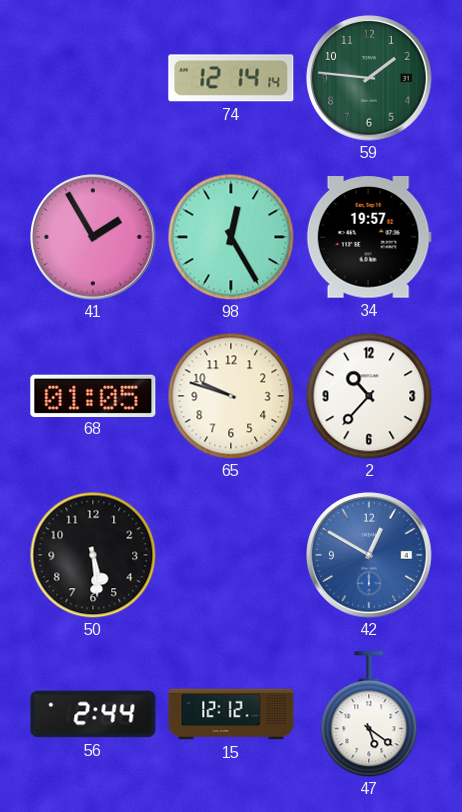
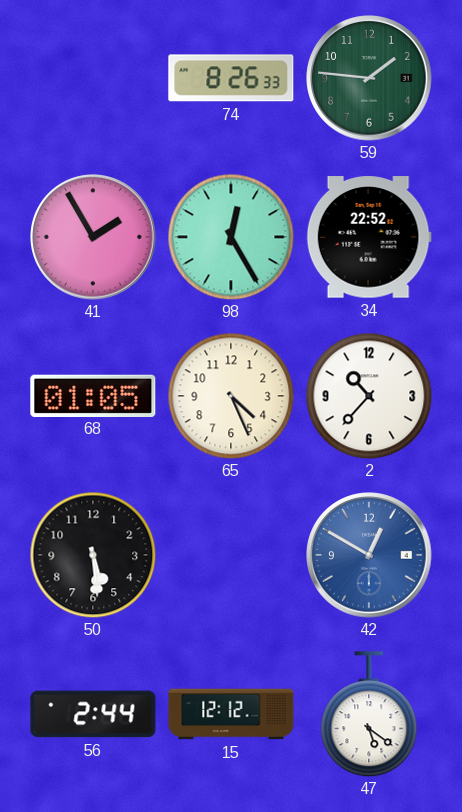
74: 12:14 -> 8:26
34: 19:57 -> 22:52
65: 9:48 -> 4:26
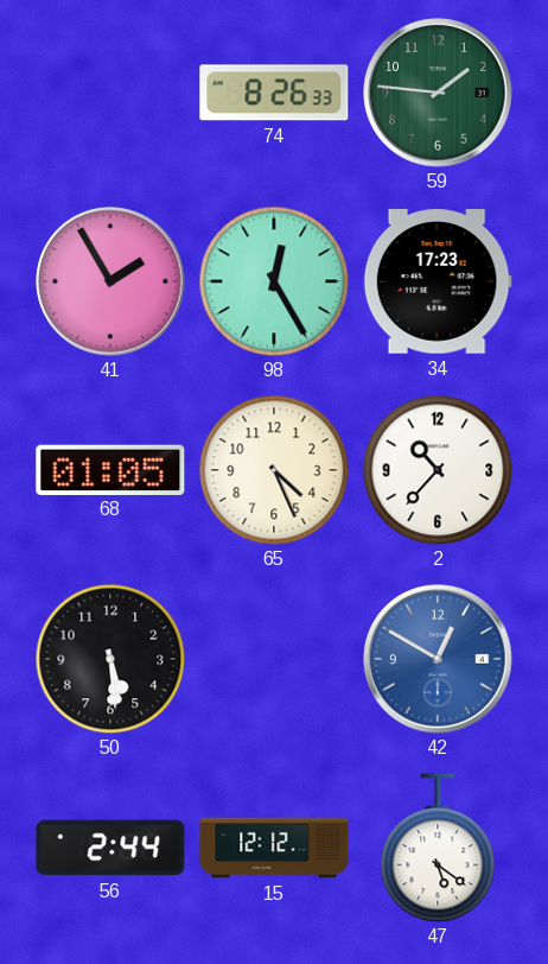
34: 22:52 -> 17:23
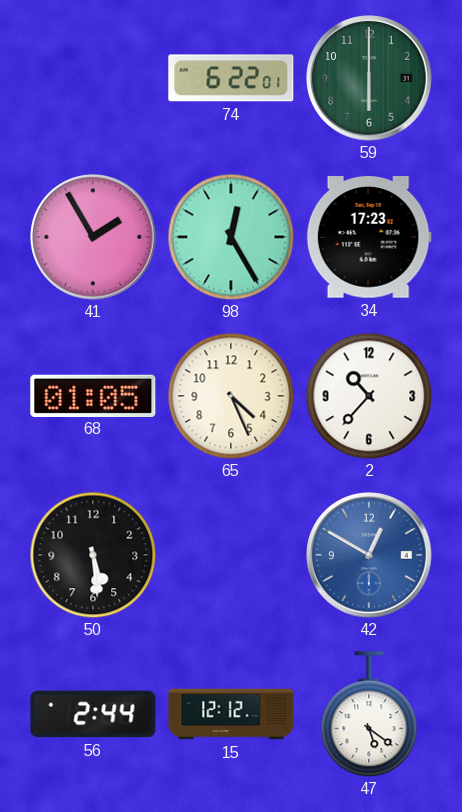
74: 8:26 -> 6:22
59: 1:46 -> 6:00
